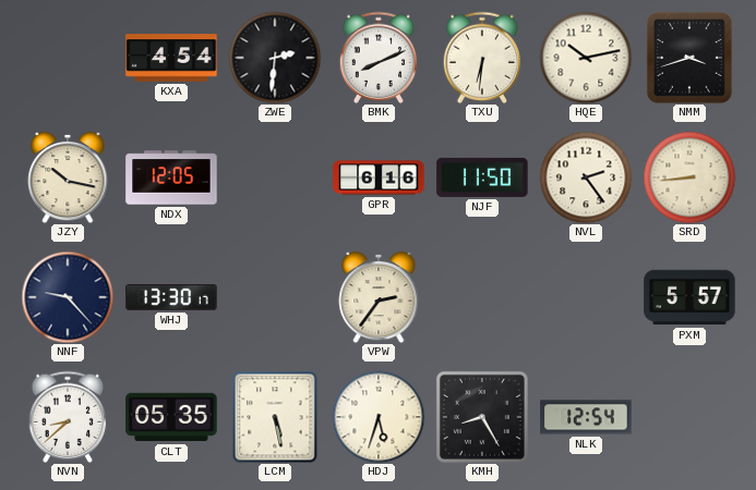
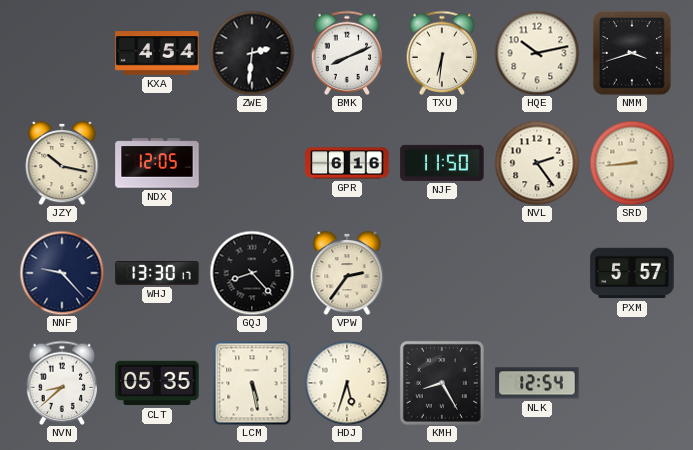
GQJ: none -> 8:23
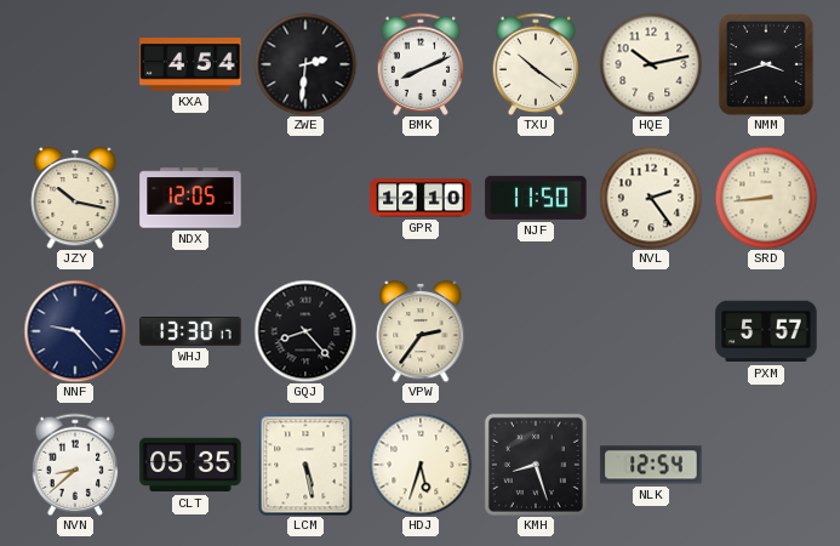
TXU: 6:31 -> 10:21
GPR: 6:16 -> 12:10
KMH: 8:25 -> 8:27
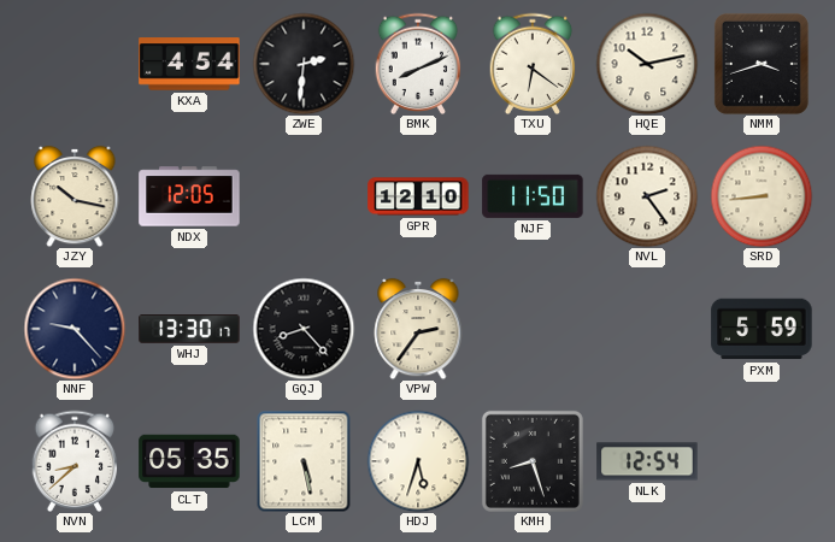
TXU: 10:21 -> 6:21
PXM: 5:57 -> 5:59
